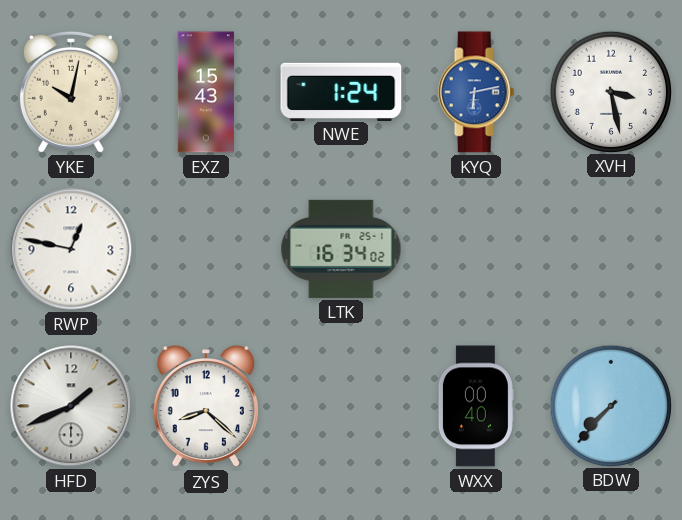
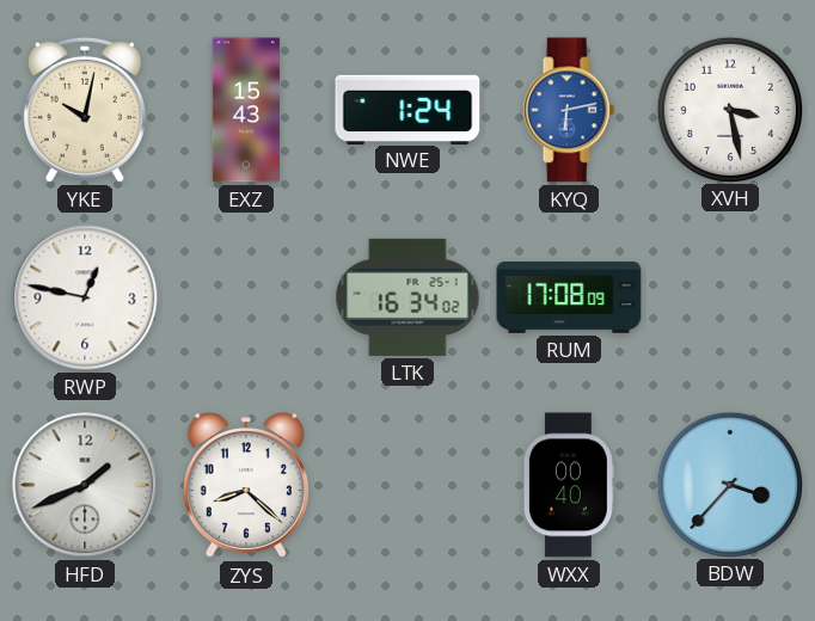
RUM: none -> 17:08
BDW: 7:37 -> 3:37
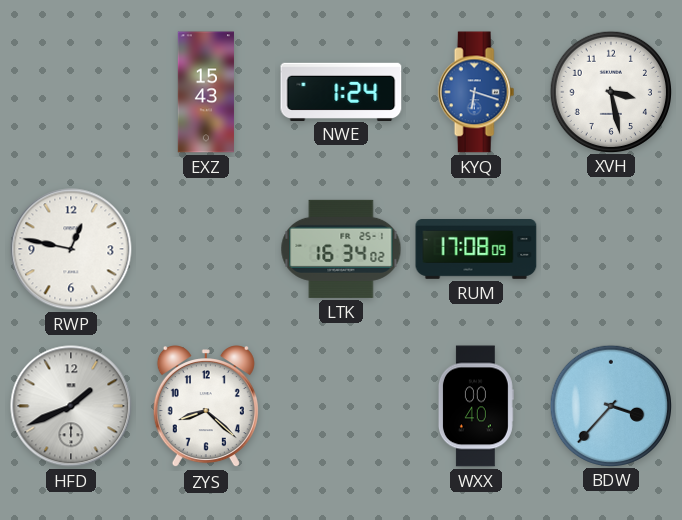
YKE: 10:02 -> none
KYQ: 6:13 -> 6:18
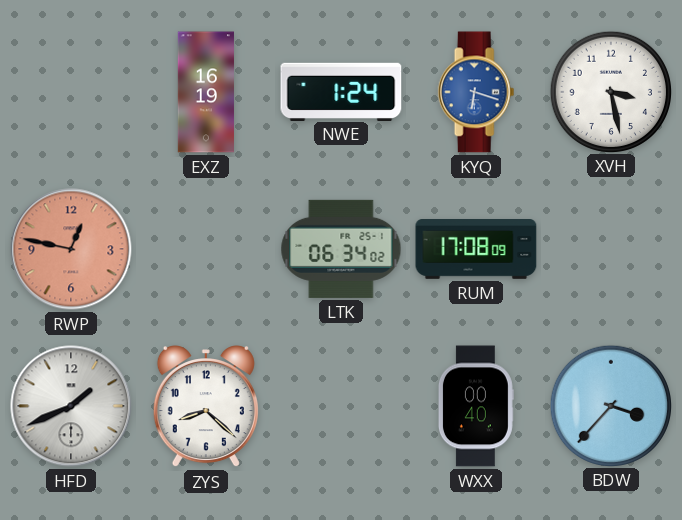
EXZ: 15:43 -> 16:19
RWP dial: white -> salmon
LTK: 16:34 -> 06:34
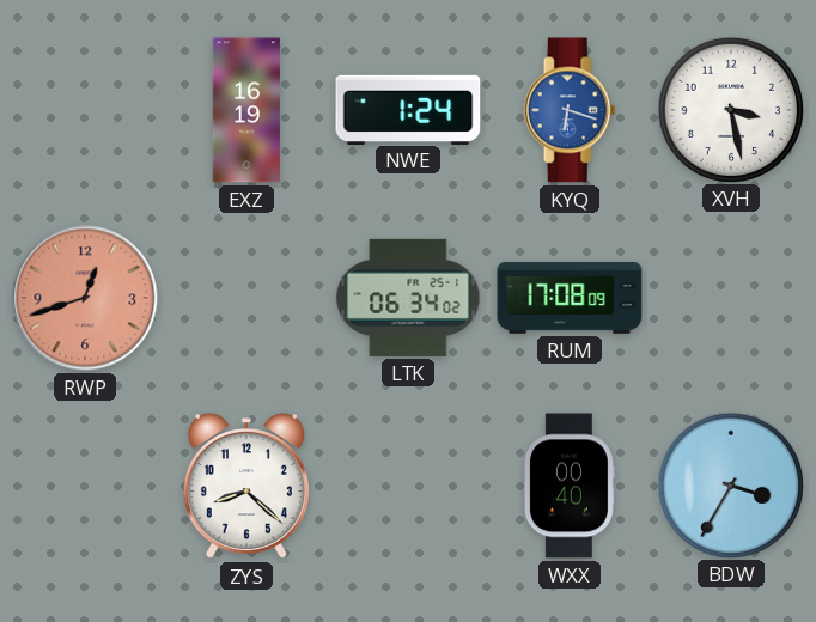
RWP: 12:47 -> 12:42
HFD: 1:41 -> none
BDW: 3:37 -> 3:35
